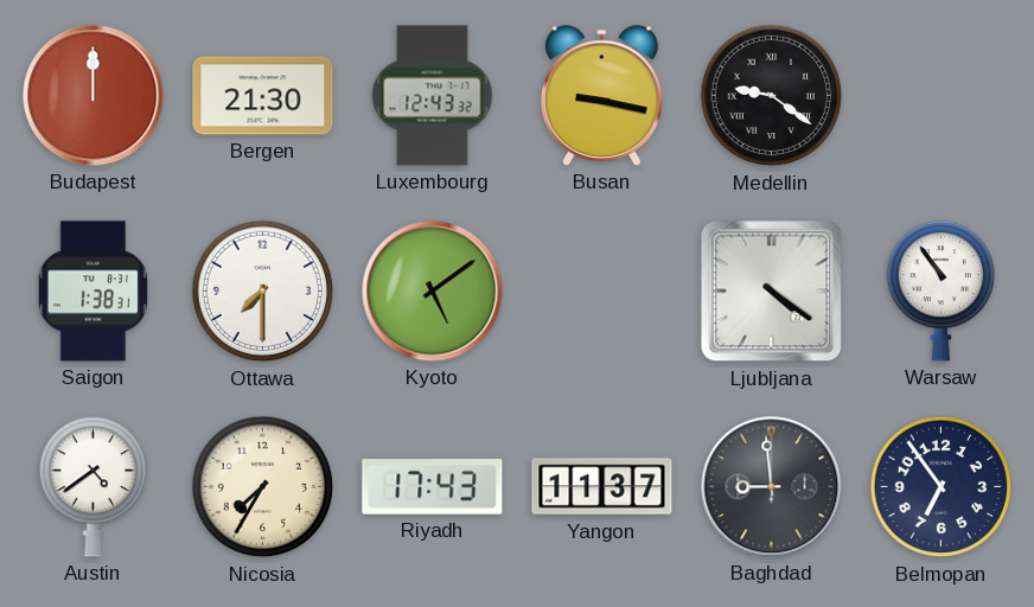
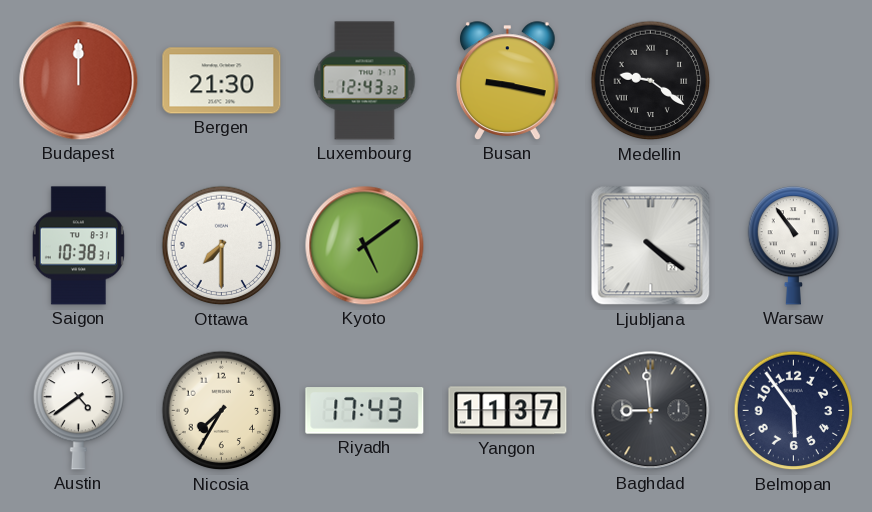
Saigon: 1:38 -> 10:38
Belmopan: 6:54 -> 5:54
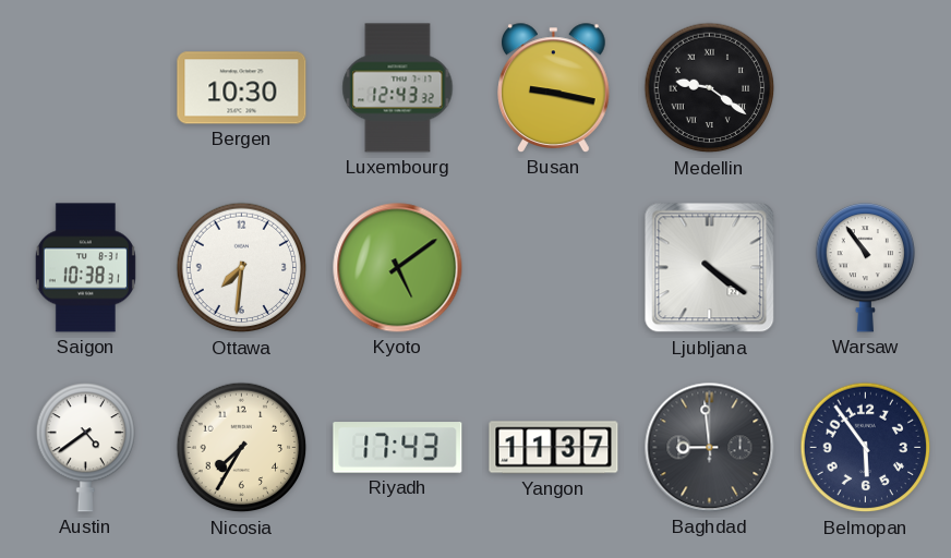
Budapest: 12:00 -> none
Bergen: 21:30 -> 10:30
Ottawa: 7:30 -> 7:31
